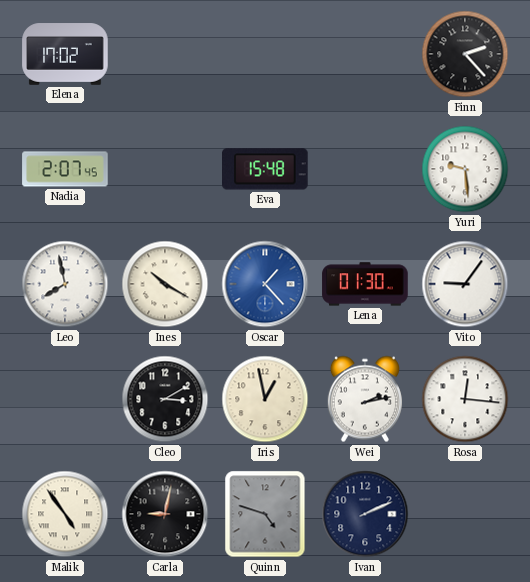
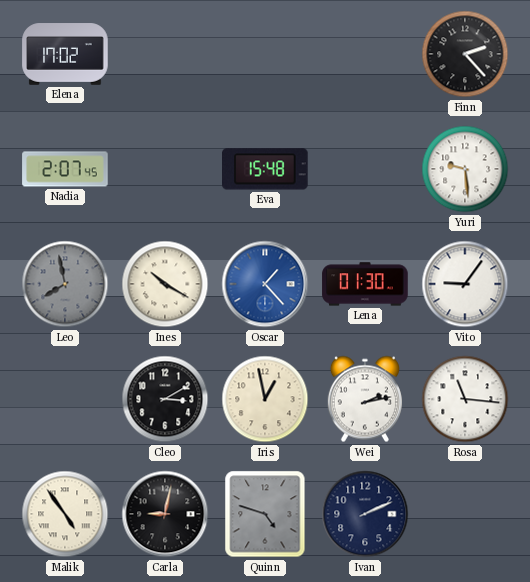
Leo dial: white -> grey
Rosa: 12:16 -> 11:16
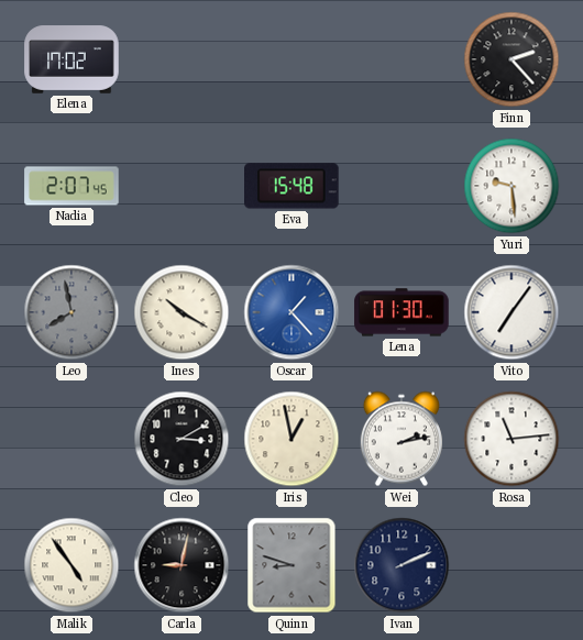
Vito: 9:06 -> 7:06
Rosa: 11:16 -> 11:14
Quinn: 4:48 -> 8:48
